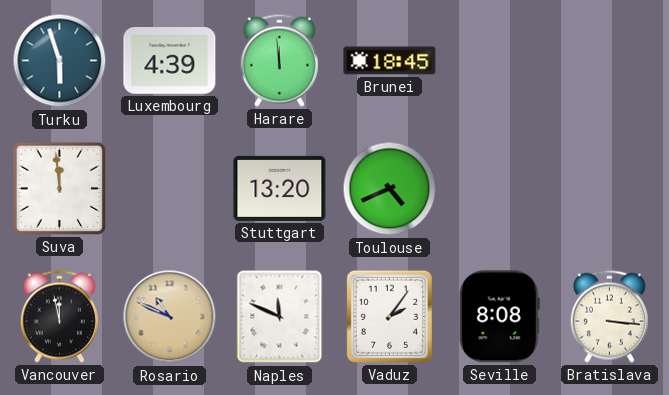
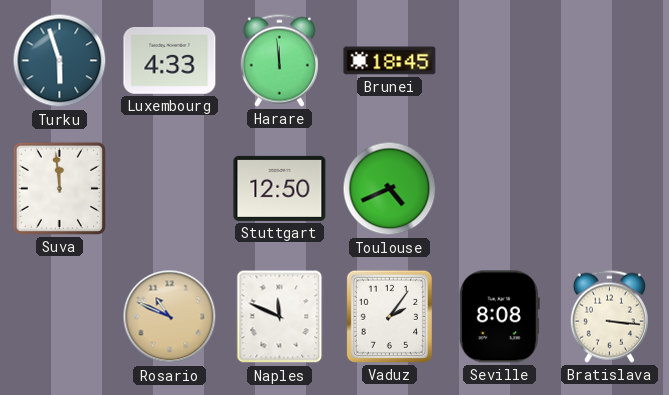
Luxembourg: 4:39 -> 4:33
Stuttgart: 13:20 -> 12:50
Vancouver: 11:58 -> none
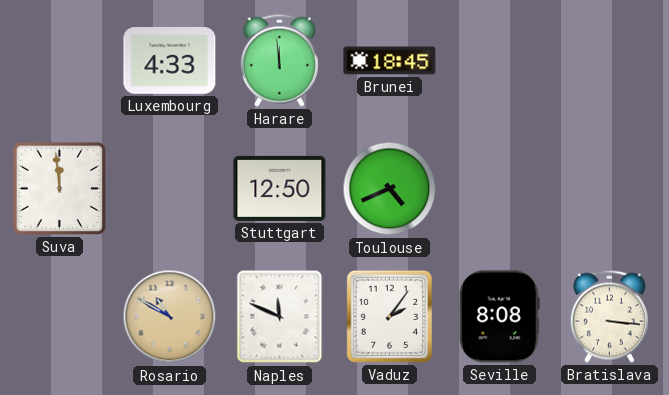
Turku: 5:57 -> none
Rosario: 10:49 -> 10:50
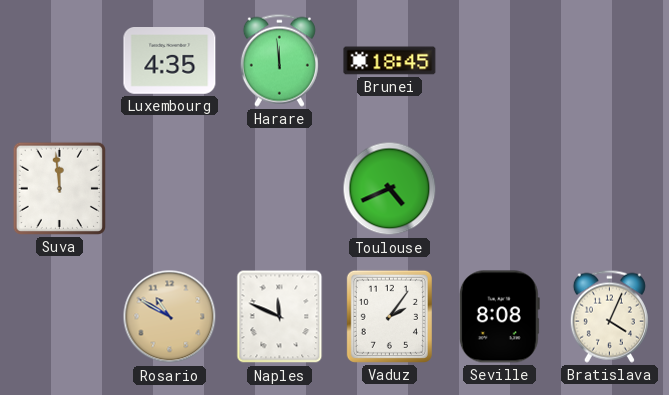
Luxembourg: 4:33 -> 4:35
Stuttgart: 12:50 -> none
Bratislava: 3:16 -> 4:04
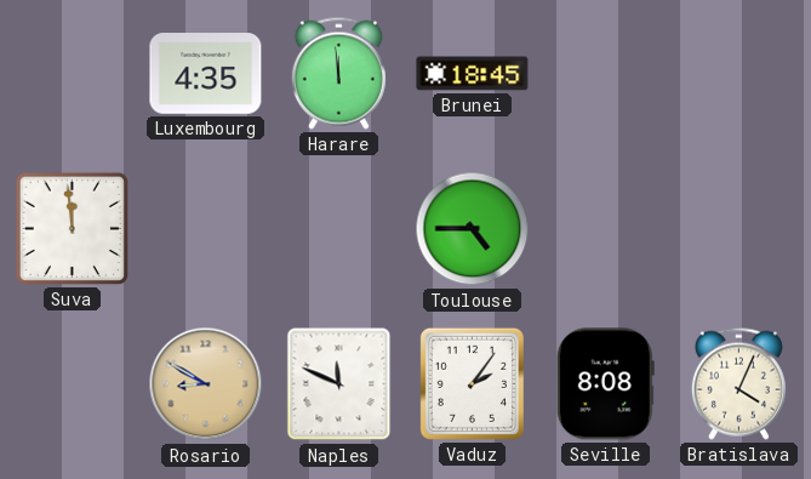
Toulouse: 4:41 -> 4:45
Rosario: 10:50 -> 8:50
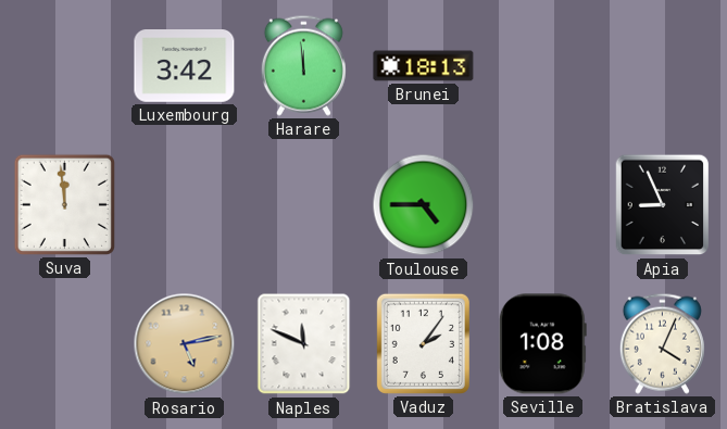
Luxembourg: 4:35 -> 3:42
Brunei: 18:45 -> 18:13
Apia: none -> 8:56
Rosario: 8:50 -> 5:13
Seville: 8:08 -> 1:08
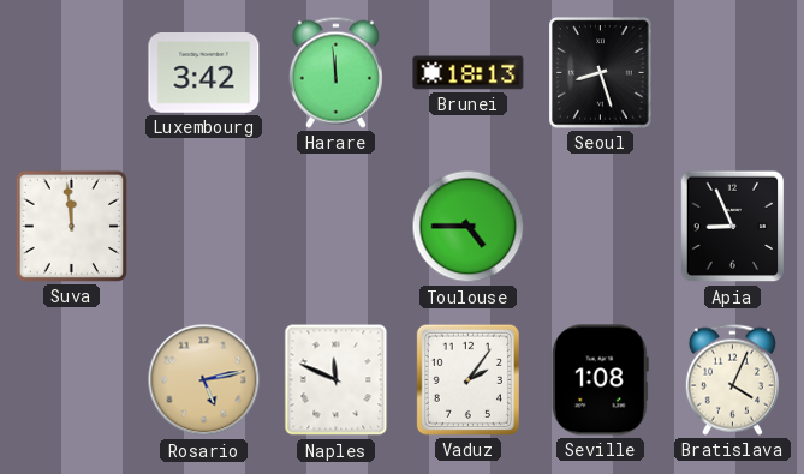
Seoul: none -> 8:27
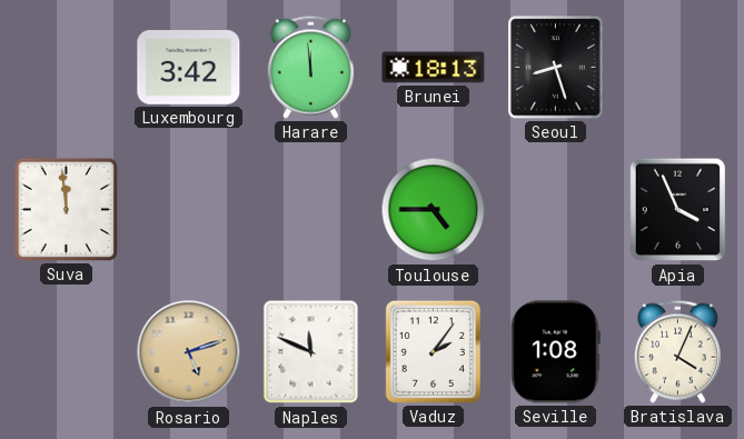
Apia: 8:56 -> 3:56
Rosario: 5:13 -> 5:12
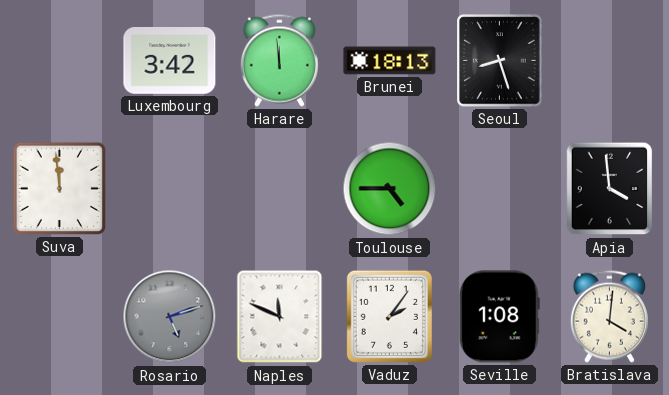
Apia: 3:56 -> 3:59
Rosario dial: champagne -> grey
Bratislava: 4:04 -> 4:01
